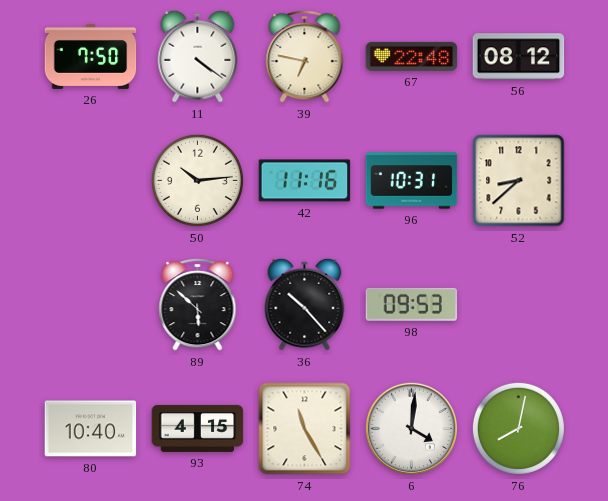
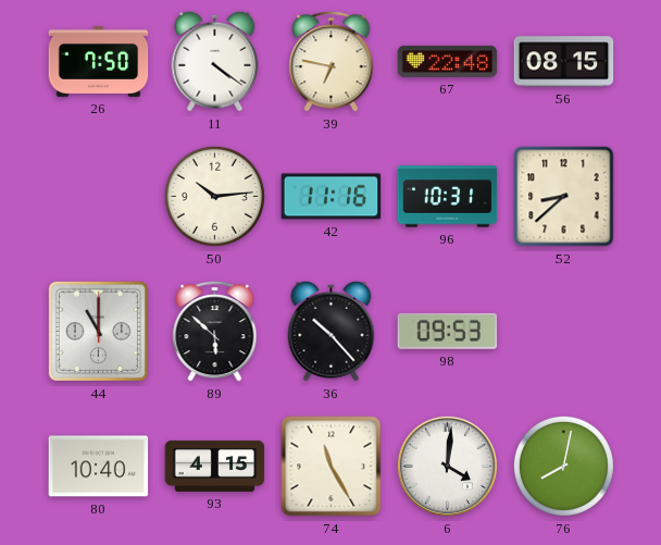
56: 08:12 -> 08:15
44: none -> 11:00
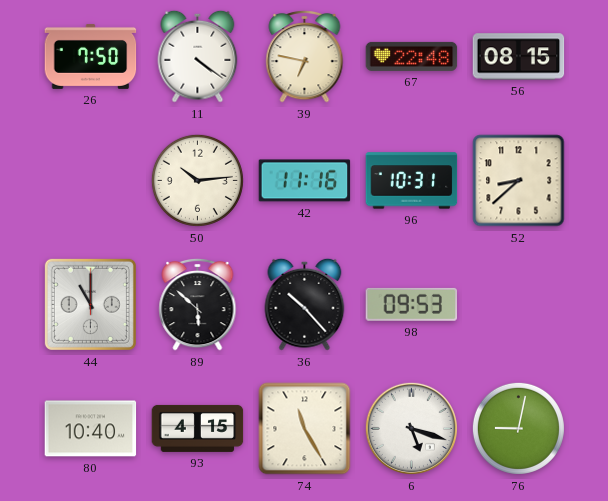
6: 4:01 -> 5:18
76: 8:02 -> 9:02
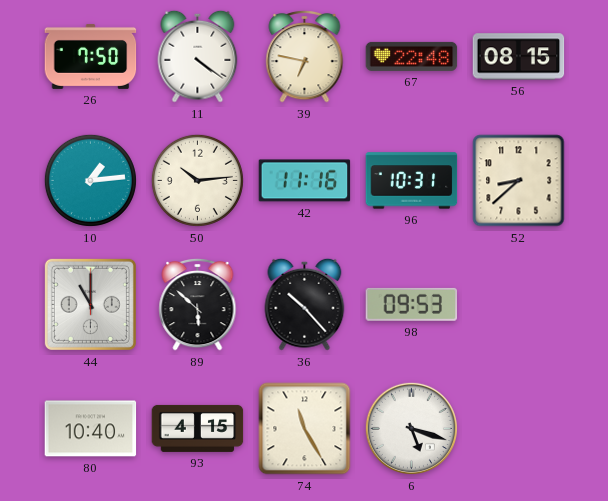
10: none -> 1:14
76: 9:02 -> none
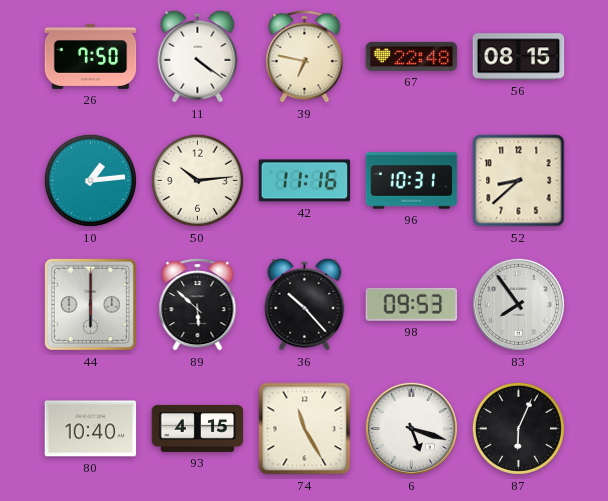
44: 11:00 -> 6:00
83: none -> 7:54
87: none -> 6:04
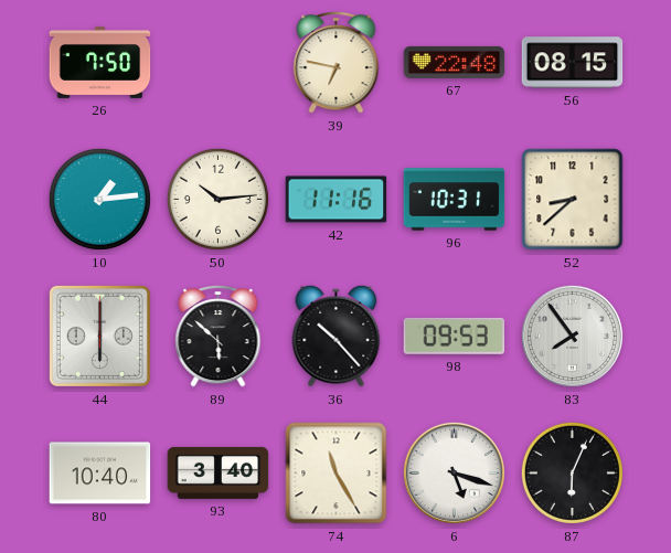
11: 4:21 -> none
93: 4:15 -> 3:40
